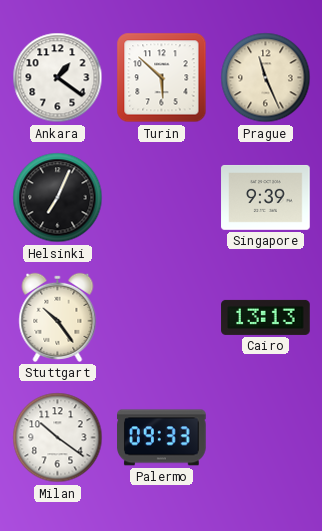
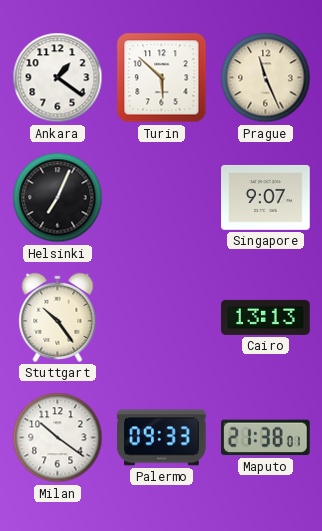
Singapore: 9:39 -> 9:07
Maputo: none -> 21:38
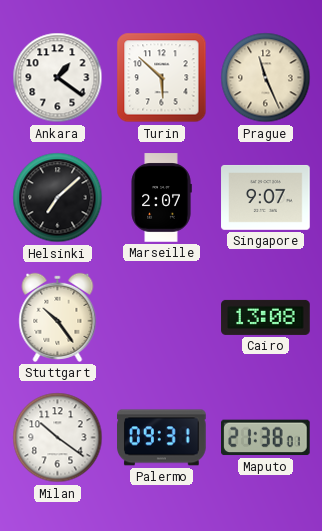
Helsinki: 7:04 -> 7:08
Marseille: none -> 2:07
Cairo: 13:13 -> 13:08
Palermo: 09:33 -> 09:31
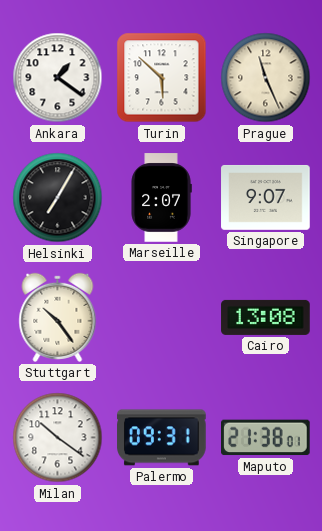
Helsinki: 7:08 -> 7:05
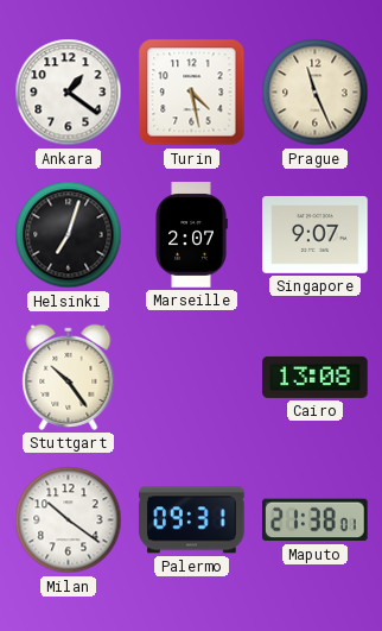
Turin: 5:52 -> 4:28
Helsinki: 7:05 -> 7:03
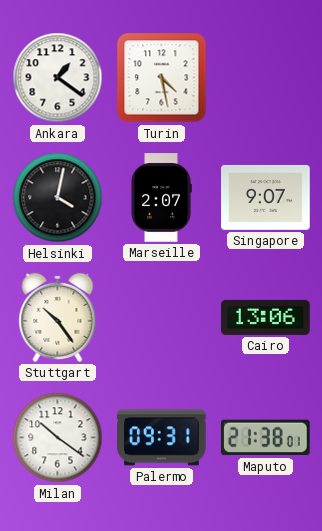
Prague: 11:26 -> none
Helsinki: 7:03 -> 4:02
Cairo: 13:08 -> 13:06
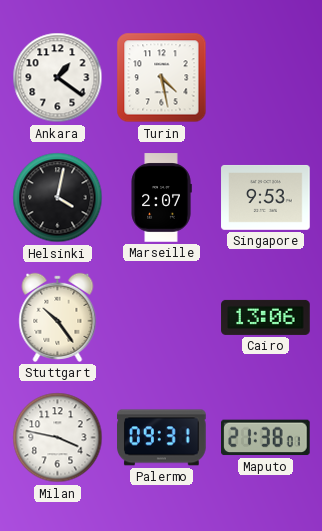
Singapore: 9:07 -> 9:53
Milan: 10:21 -> 3:47
